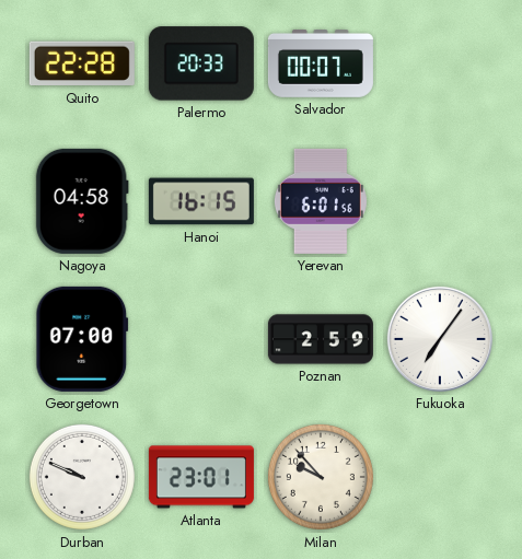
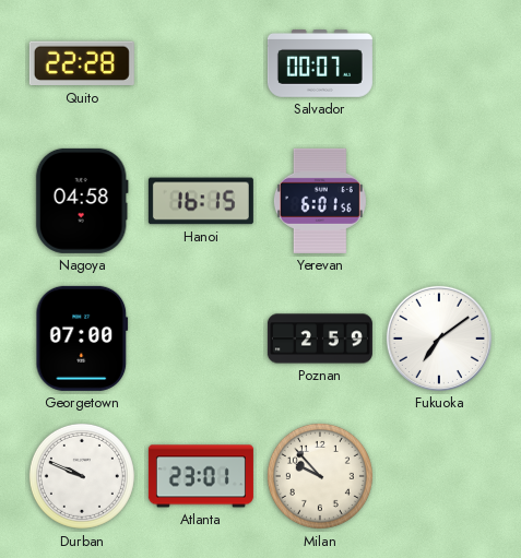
Palermo: 20:33 -> none
Fukuoka: 7:06 -> 7:09
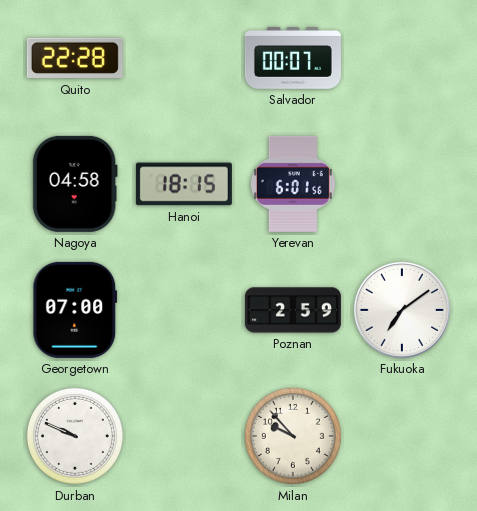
Hanoi: 16:15 -> 18:15
Atlanta: 23:01 -> none
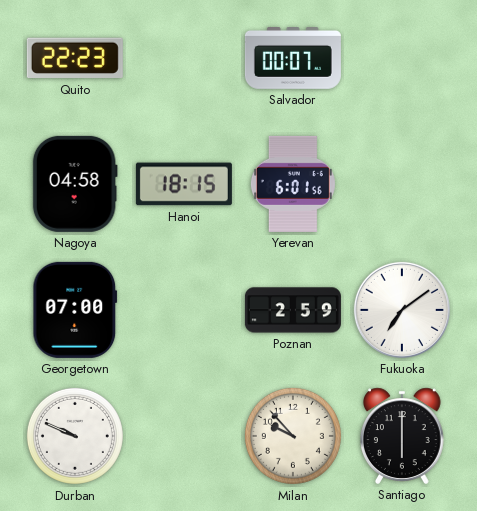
Quito: 22:28 -> 22:23
Santiago: none -> 6:00
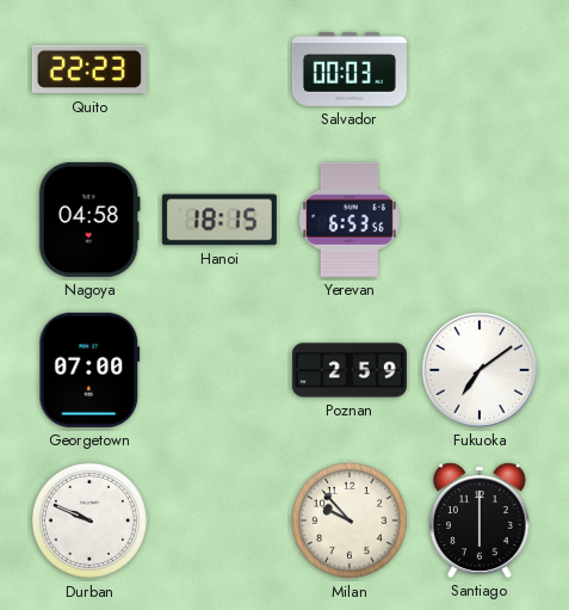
Salvador: 00:07 -> 00:03
Yerevan: 6:01 -> 6:53
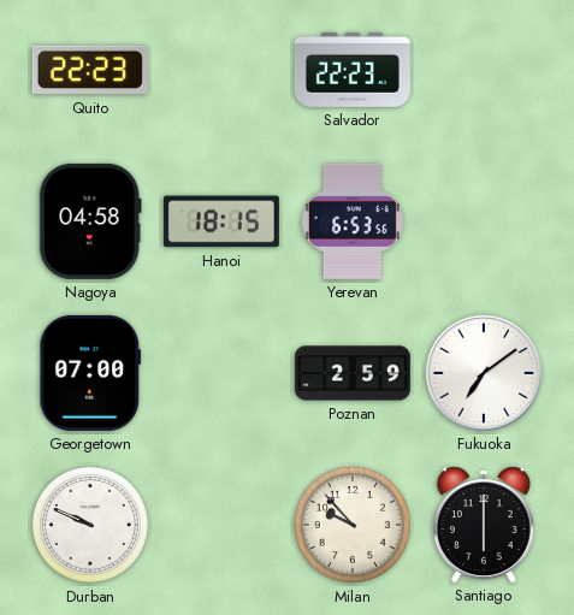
Salvador: 00:03 -> 22:23
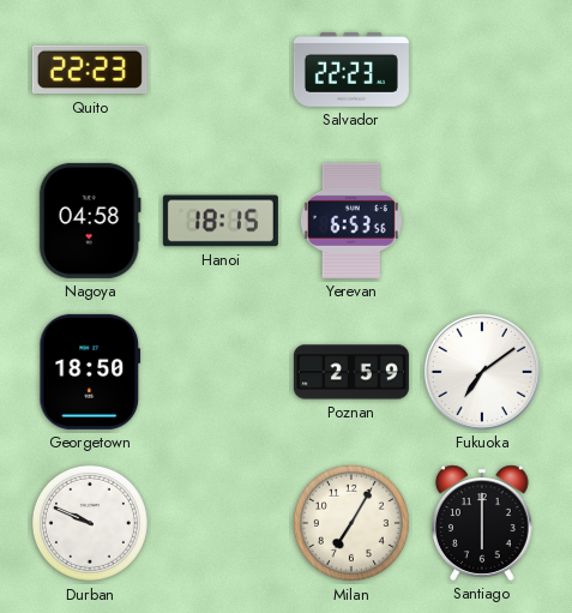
Georgetown: 07:00 -> 18:50
Milan: 9:53 -> 7:05
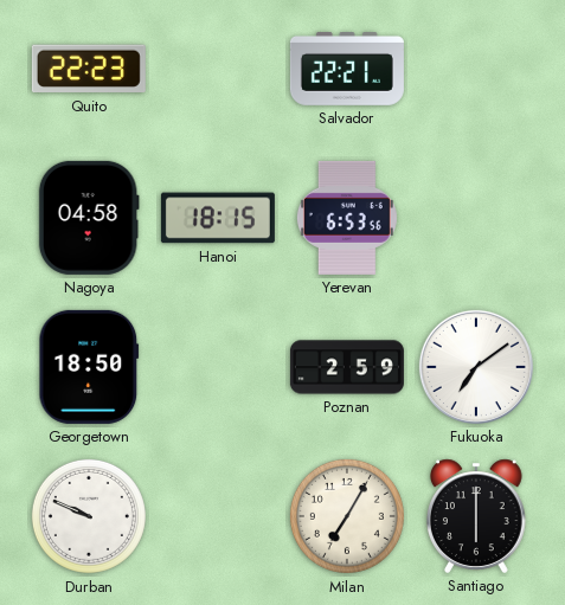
Salvador: 22:23 -> 22:21
